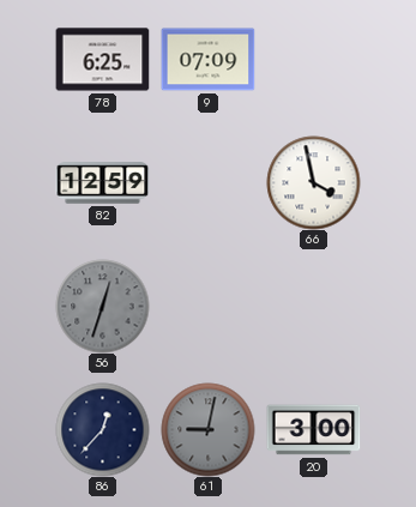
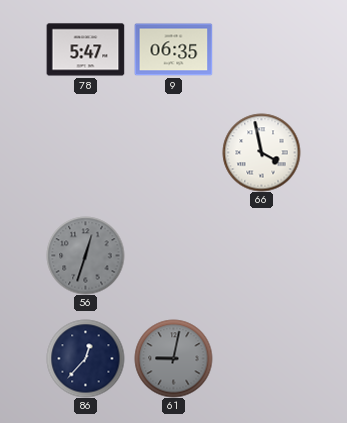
78: 6:25 -> 5:47
9: 07:09 -> 06:35
82: 12:59 -> none
20: 3:00 -> none
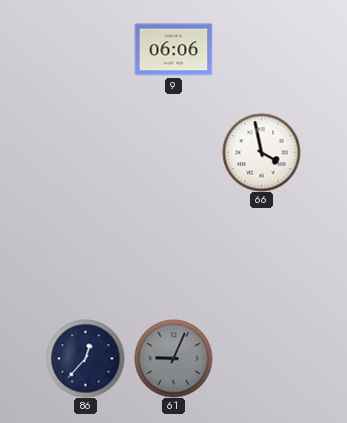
78: 5:47 -> none
9: 06:35 -> 06:06
56: 12:33 -> none
61: 9:02 -> 9:04
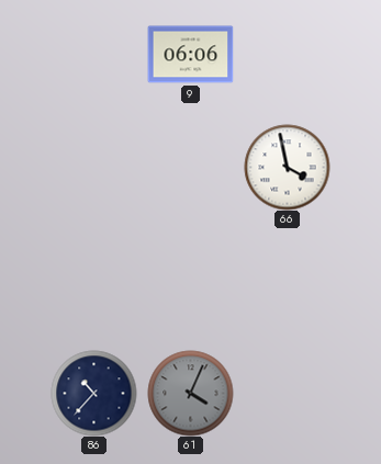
86: 12:37 -> 10:37
61: 9:04 -> 4:04
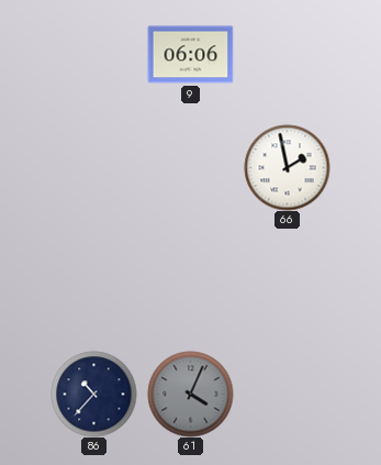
66: 3:58 -> 1:58
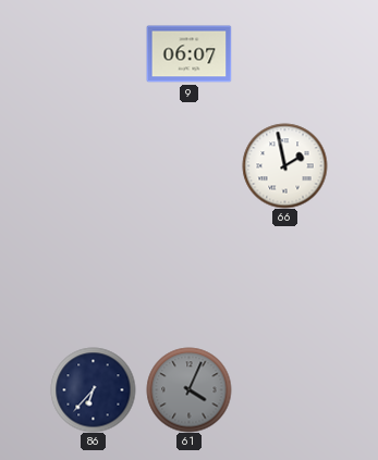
9: 06:06 -> 06:07
86: 10:37 -> 6:37
